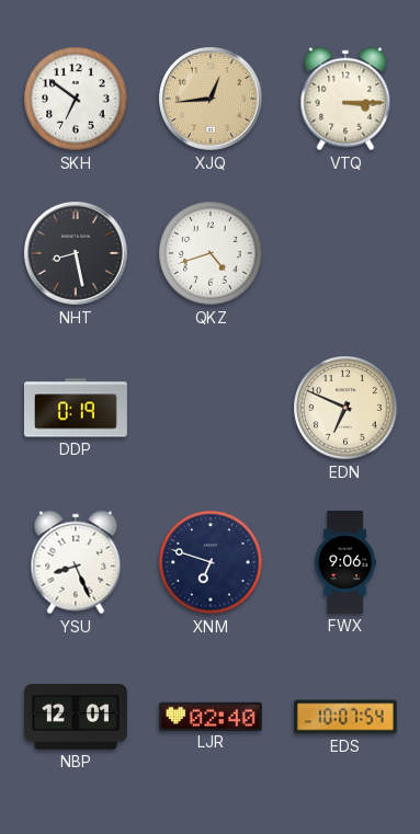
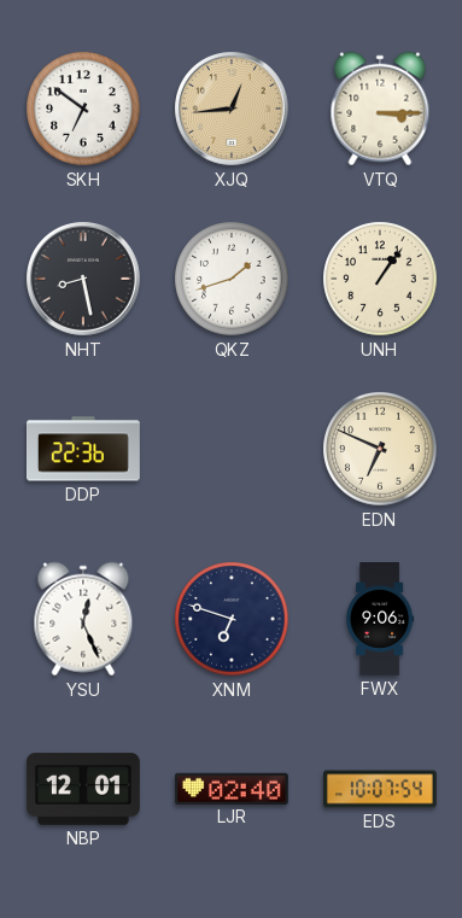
QKZ: 4:42 -> 1:42
UNH: none -> 1:06
DDP: 0:19 -> 22:36
YSU: 8:26 -> 12:26
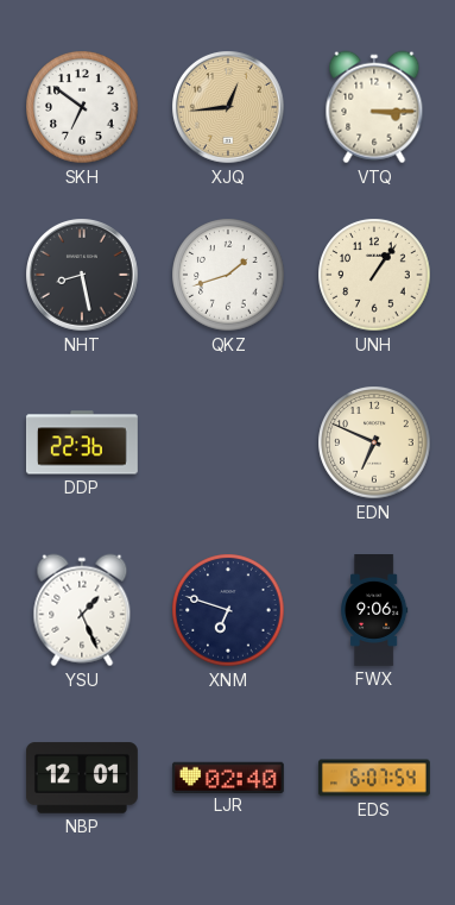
YSU: 12:26 -> 1:26
EDS: 10:07 -> 6:07
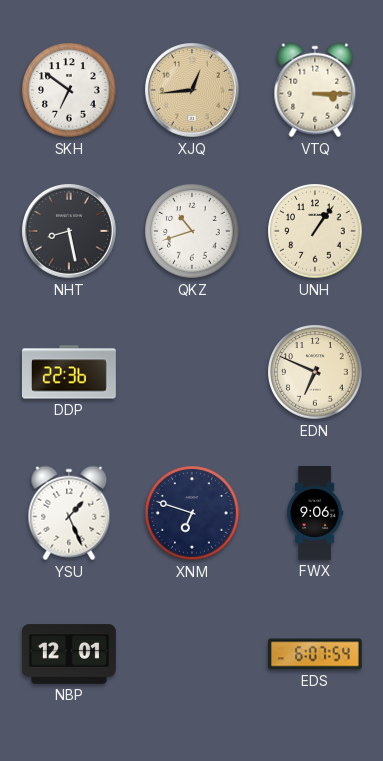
QKZ: 1:42 -> 10:42
LJR: 02:40 -> none
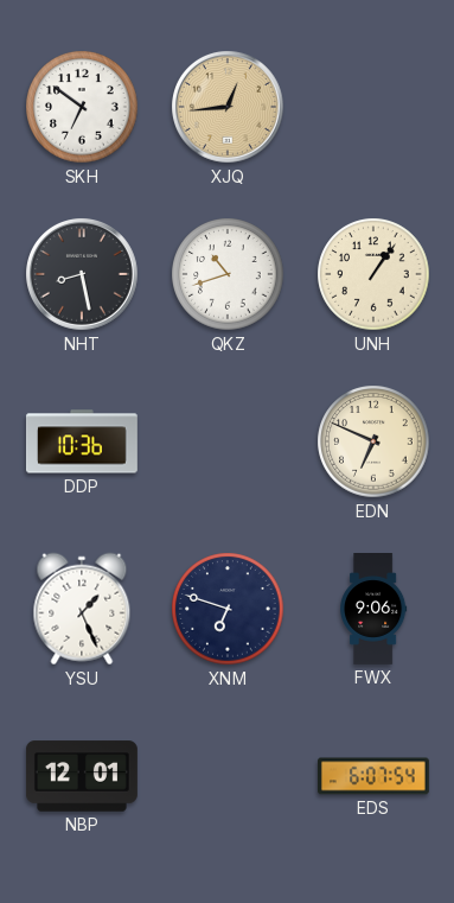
VTQ: 3:15 -> none
DDP: 22:36 -> 10:36
